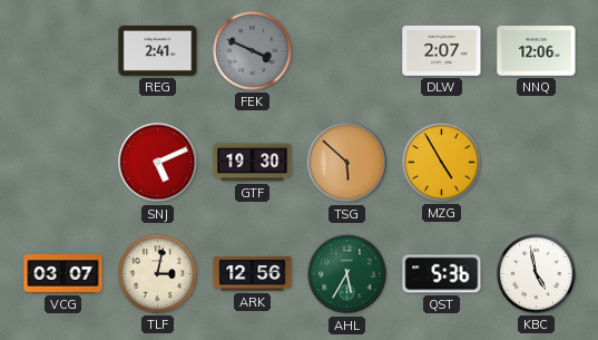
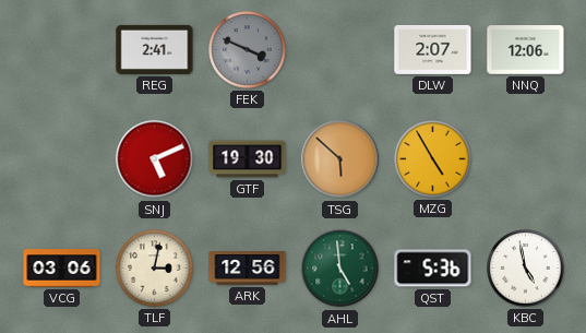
VCG: 03:07 -> 03:06
AHL: 5:35 -> 4:59
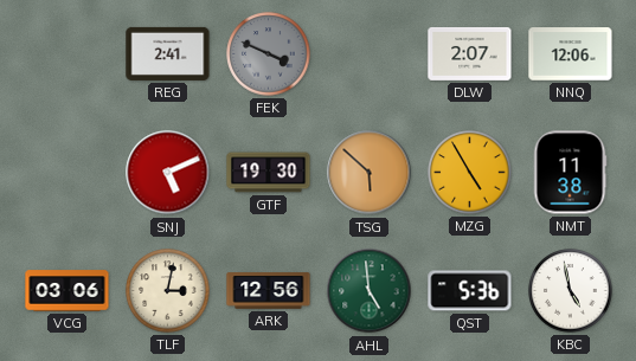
NMT: none -> 11:38
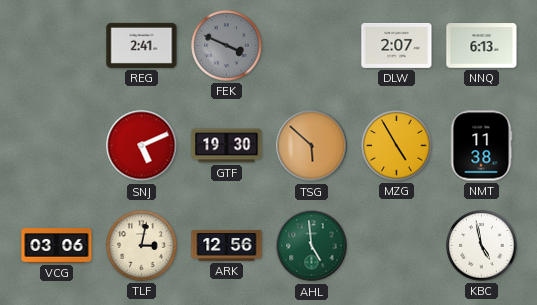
NNQ: 12:06 -> 6:13
QST: 5:36 -> none
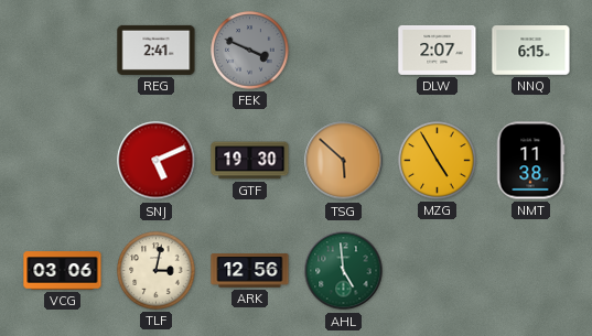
NNQ: 6:13 -> 6:15
KBC: 4:58 -> none
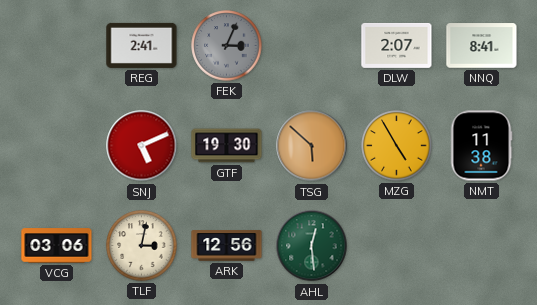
FEK: 3:49 -> 3:04
NNQ: 6:15 -> 8:41
AHL: 4:59 -> 12:29
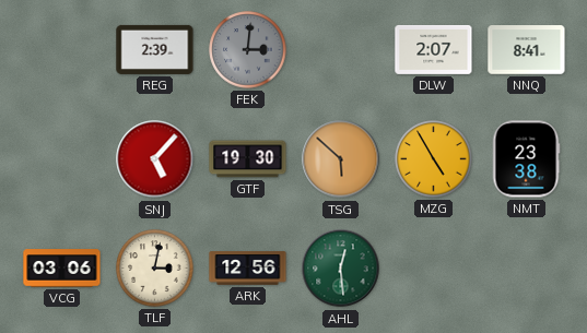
REG: 2:41 -> 2:39
FEK: 3:04 -> 3:01
SNJ: 5:11 -> 5:07
NMT: 11:38 -> 23:38
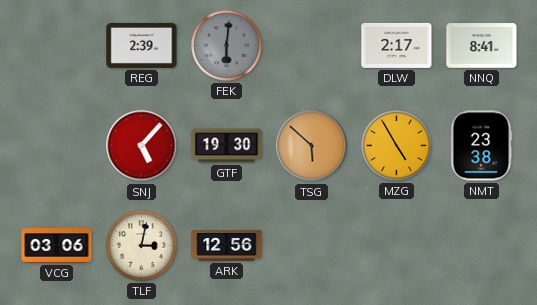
FEK: 3:01 -> 6:01
DLW: 2:07 -> 2:17
AHL: 12:29 -> none
